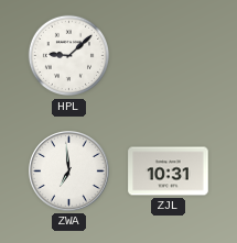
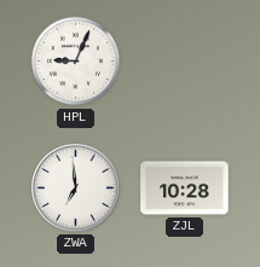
HPL: 9:08 -> 9:04
ZJL: 10:31 -> 10:28
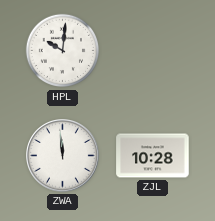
HPL: 9:04 -> 10:01
ZWA: 6:59 -> 11:59
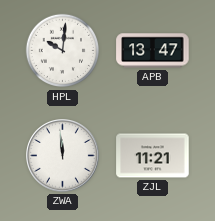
APB: none -> 13:47
ZJL: 10:28 -> 11:21
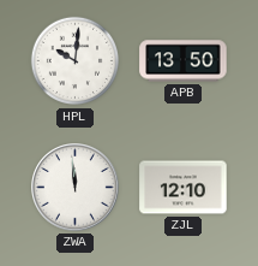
APB: 13:47 -> 13:50
ZJL: 11:21 -> 12:10
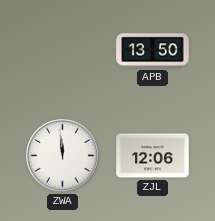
HPL: 10:01 -> none
ZJL: 12:10 -> 12:06
